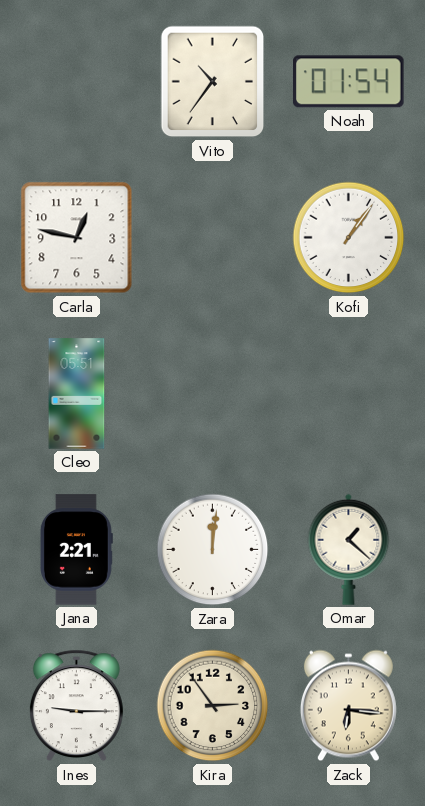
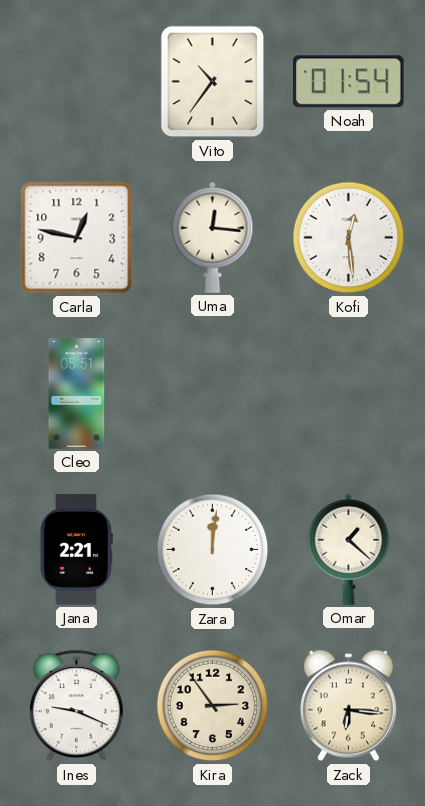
Uma: none -> 12:16
Kofi: 1:06 -> 12:29
Ines: 9:15 -> 9:19
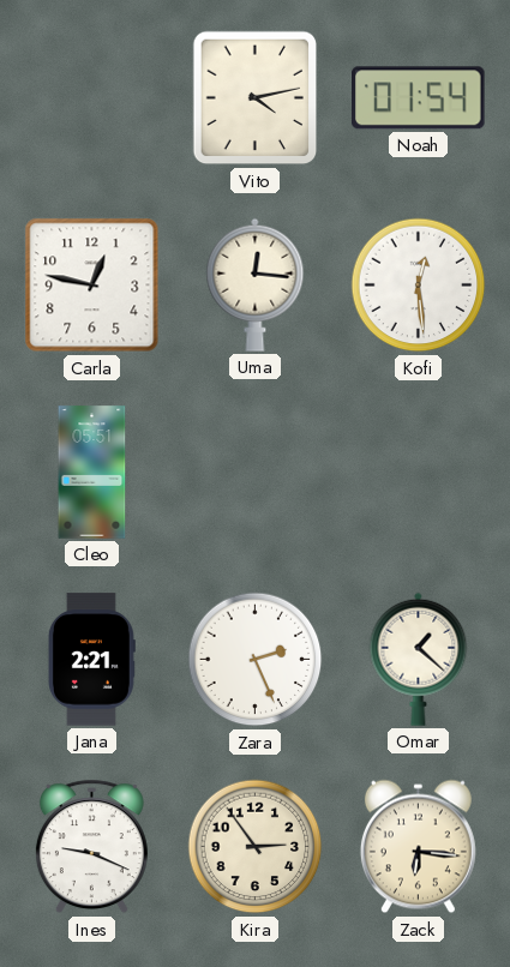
Vito: 10:36 -> 4:13
Zara: 12:01 -> 2:26
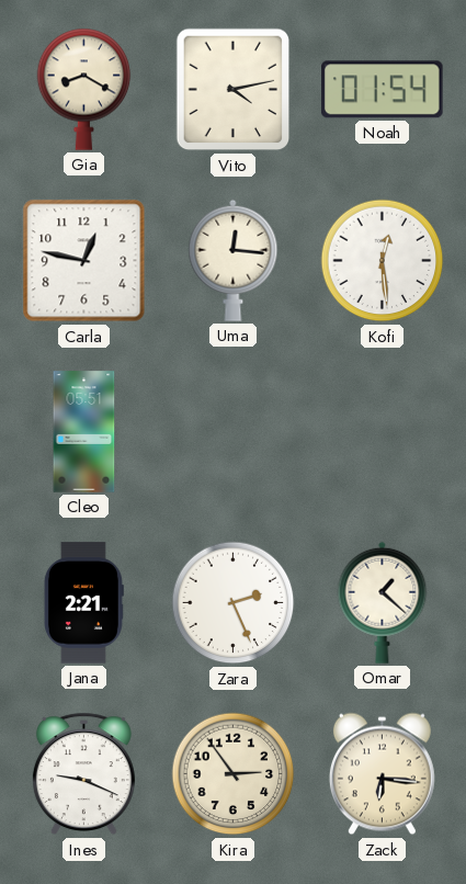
Gia: none -> 8:20
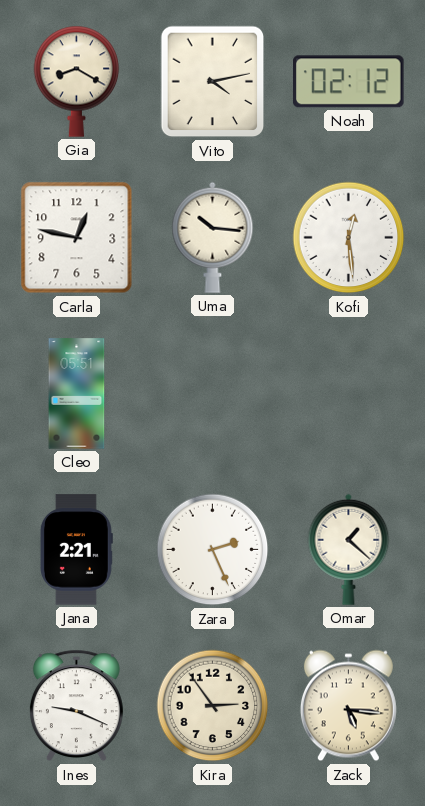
Noah: 01:54 -> 02:12
Uma: 12:16 -> 10:16
Zack: 6:16 -> 5:16
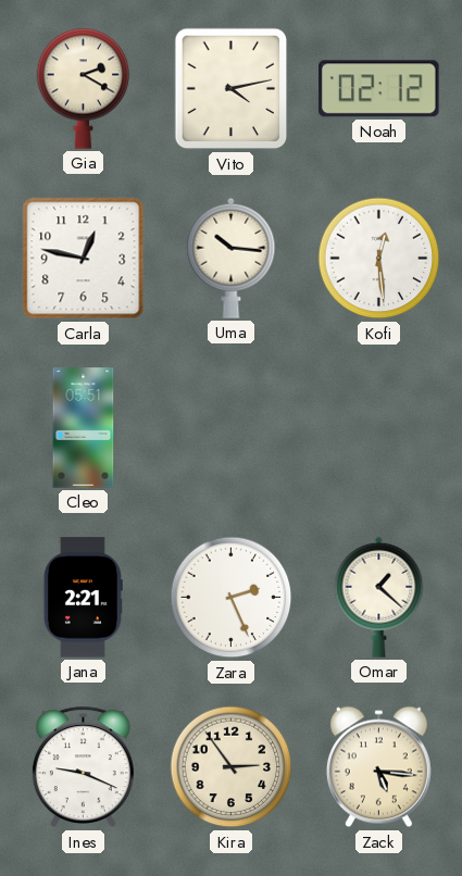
Gia: 8:20 -> 2:20
